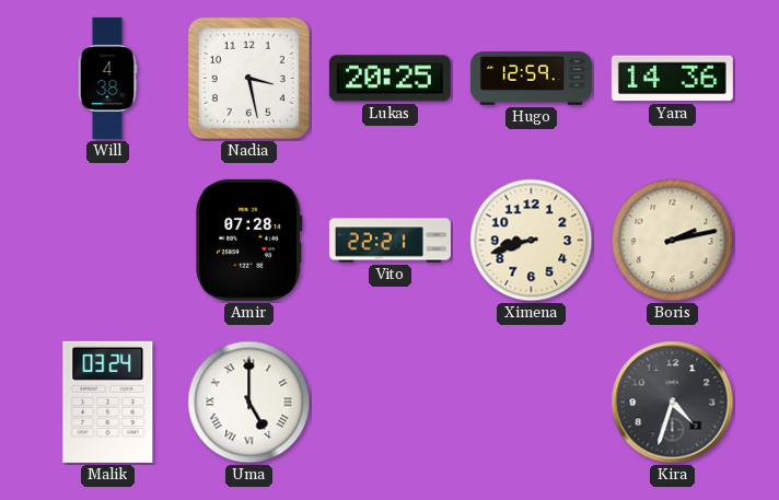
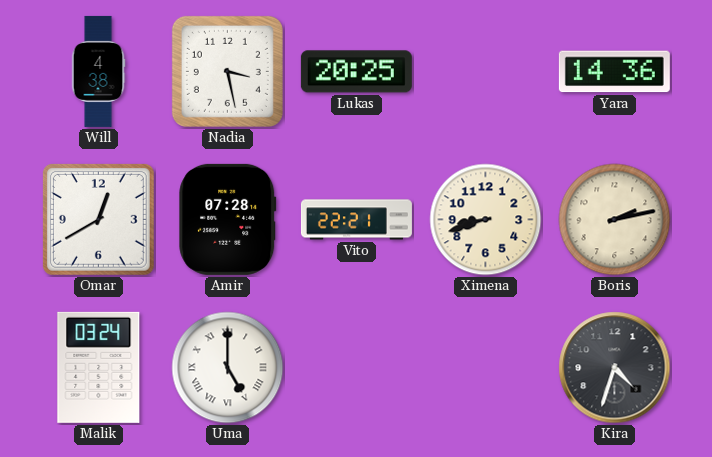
Hugo: 12:59 -> none
Omar: none -> 12:40
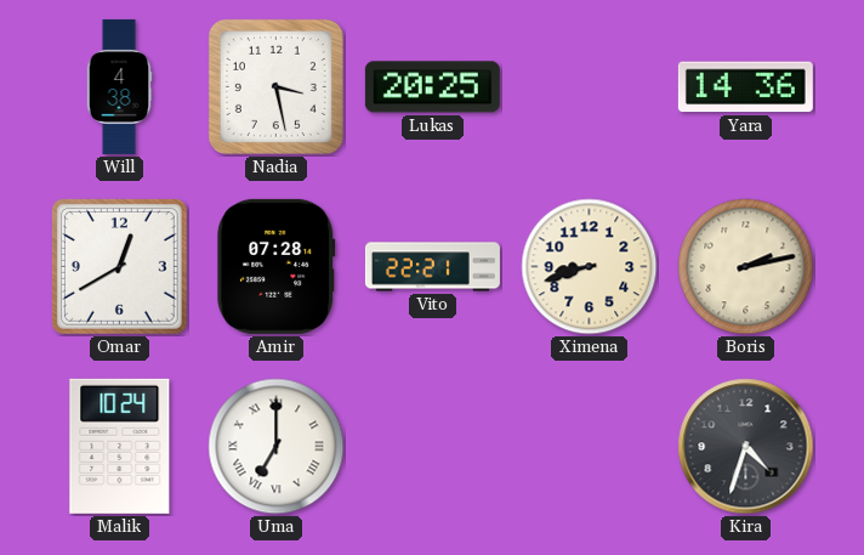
Malik: 03:24 -> 10:24
Uma: 5:00 -> 7:00
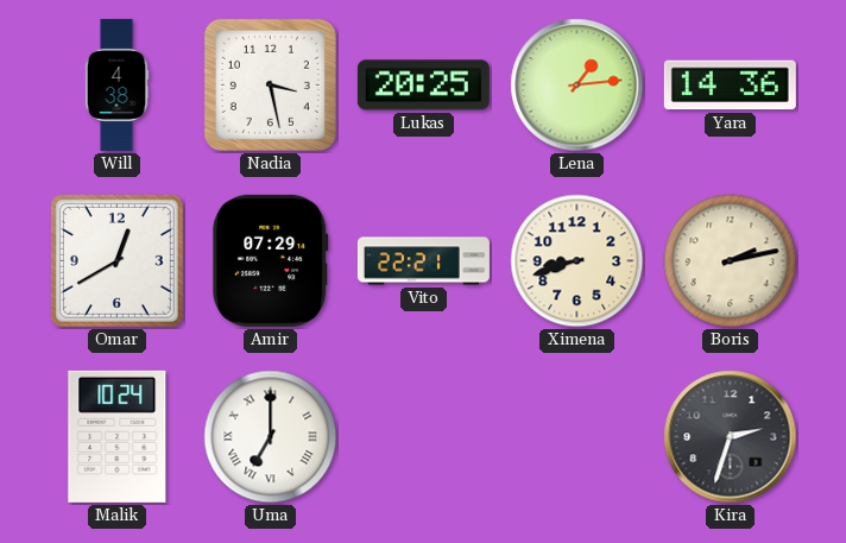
Lena: none -> 1:14
Amir: 07:28 -> 07:29
Kira: 4:33 -> 2:33
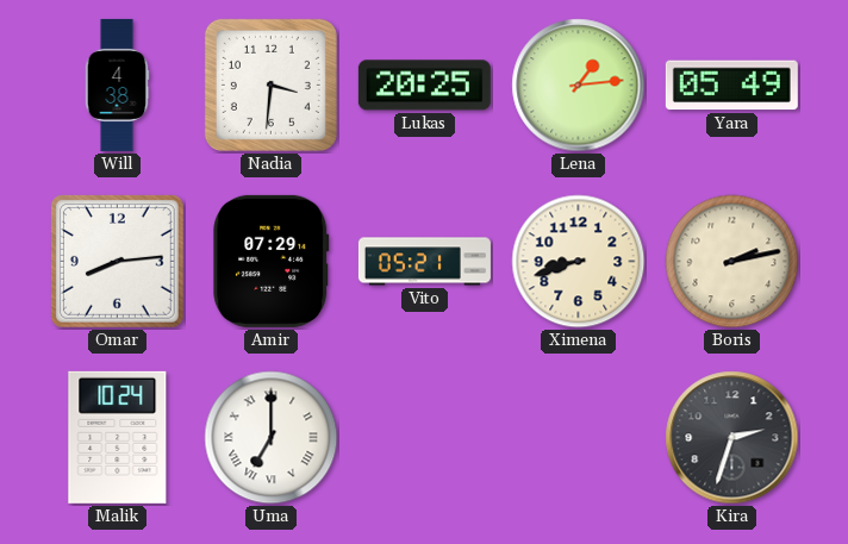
Nadia: 3:28 -> 3:31
Yara: 14:36 -> 05:49
Omar: 12:40 -> 8:14
Vito: 22:21 -> 05:21
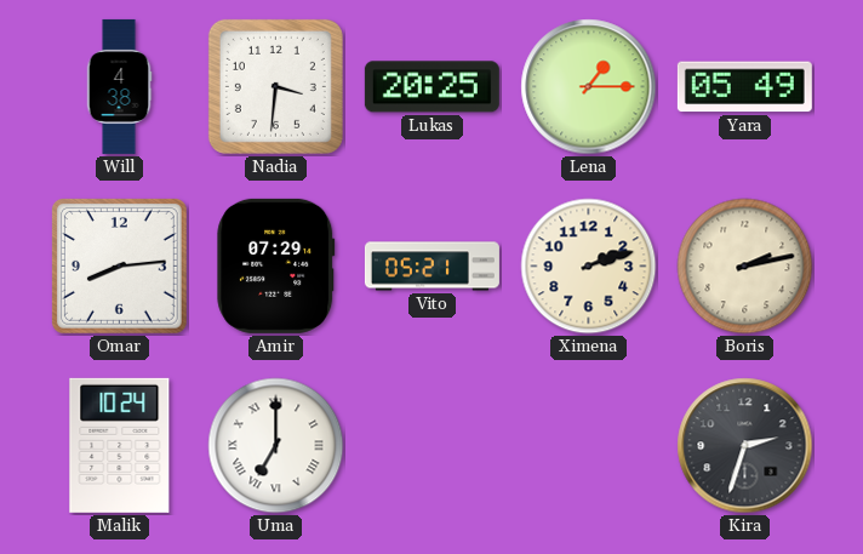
Lena: 1:14 -> 1:15
Ximena: 8:42 -> 2:12
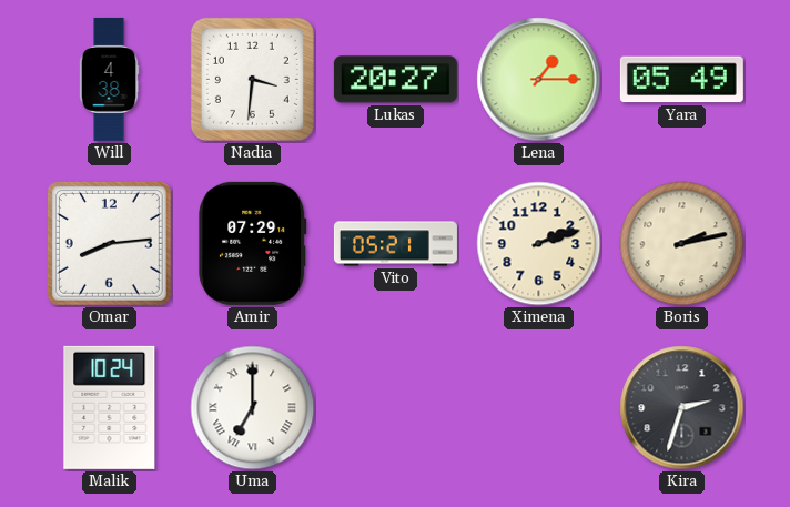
Lukas: 20:25 -> 20:27
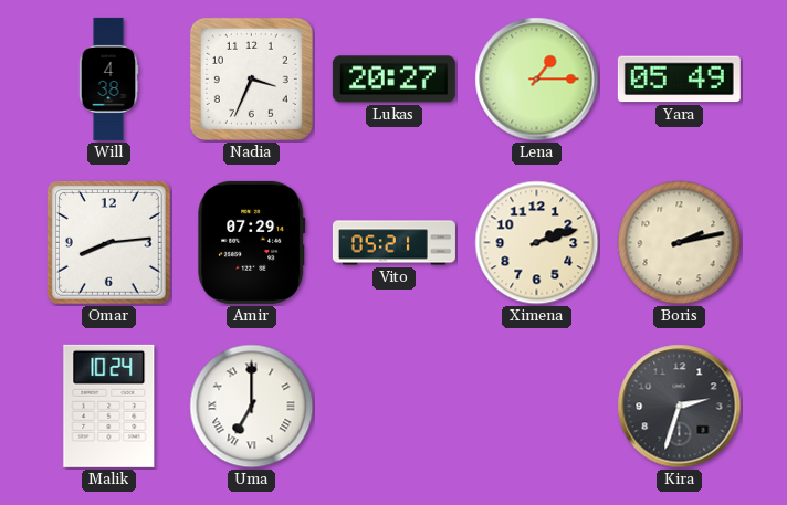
Nadia: 3:31 -> 3:34
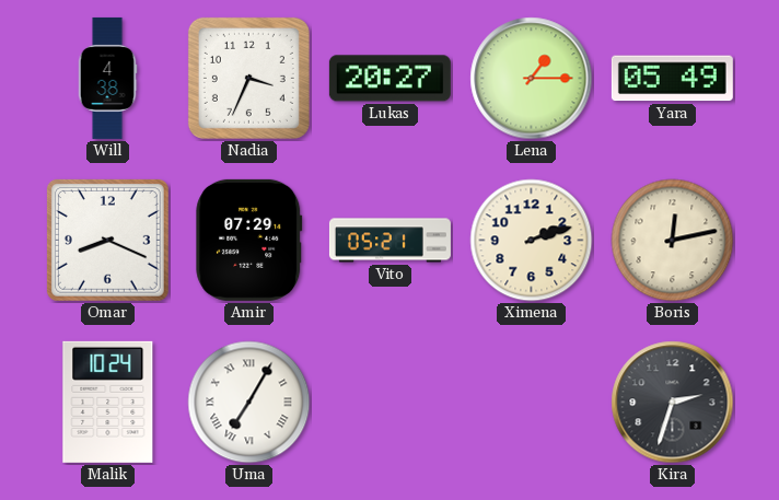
Omar: 8:14 -> 8:19
Boris: 2:13 -> 12:13
Uma: 7:00 -> 7:05
